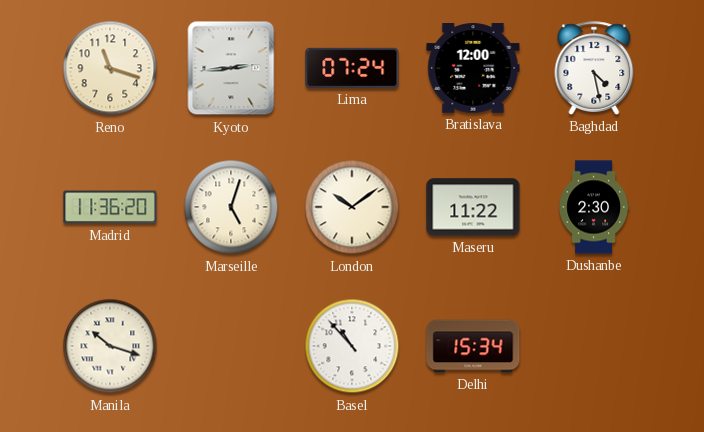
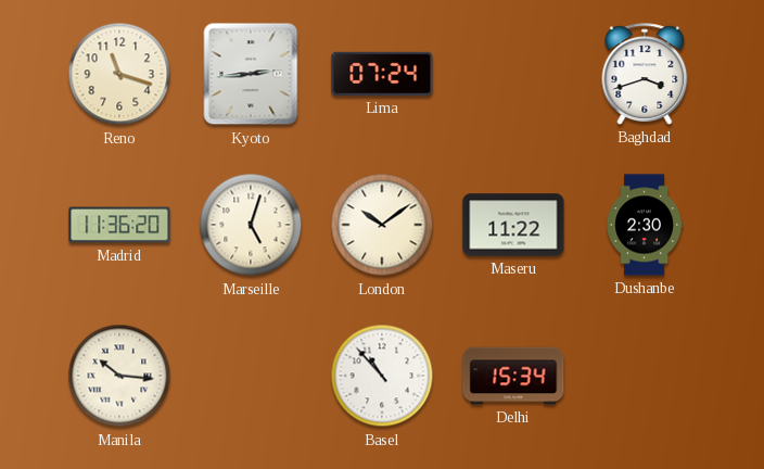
Bratislava: 12:00 -> none
Baghdad: 4:28 -> 3:42
Manila: 10:18 -> 10:16
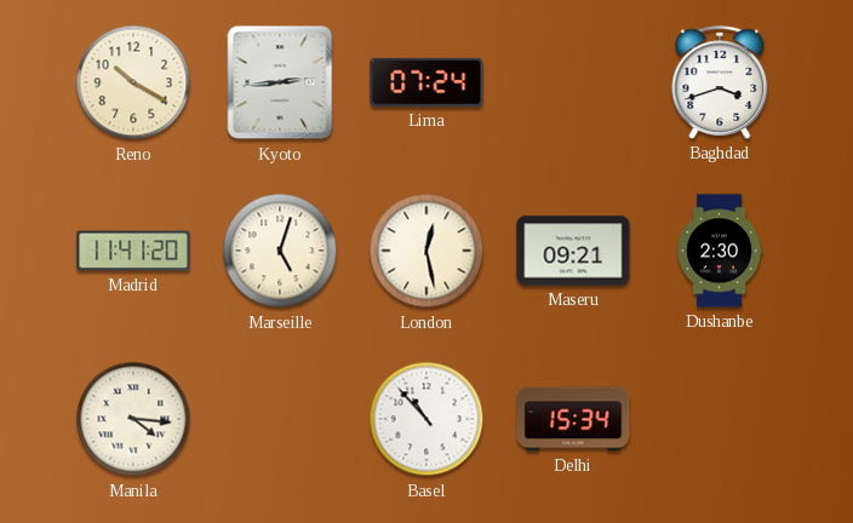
Reno: 11:18 -> 10:20
Madrid: 11:36 -> 11:41
London: 10:09 -> 12:28
Maseru: 11:22 -> 09:21
Manila: 10:16 -> 4:16
